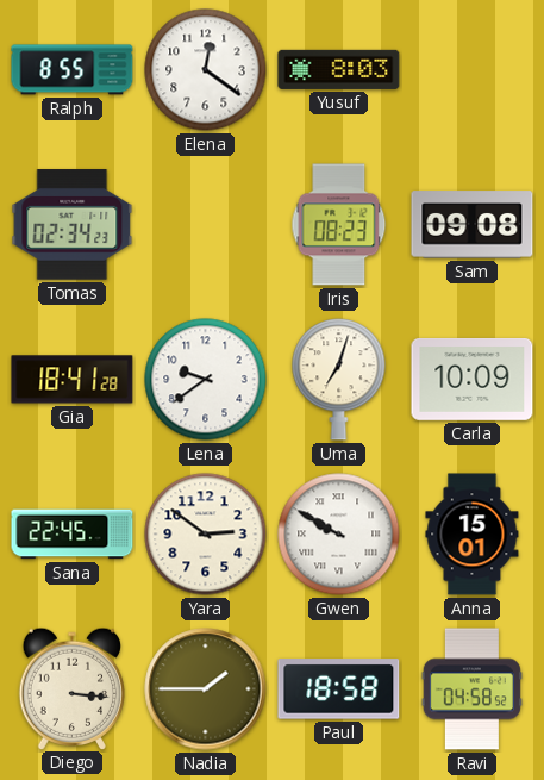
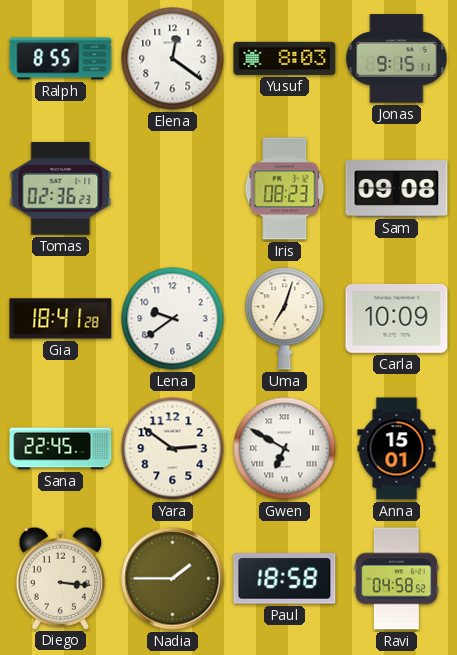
Jonas: none -> 9:15
Tomas: 02:34 -> 02:36
Gwen: 9:50 -> 6:50
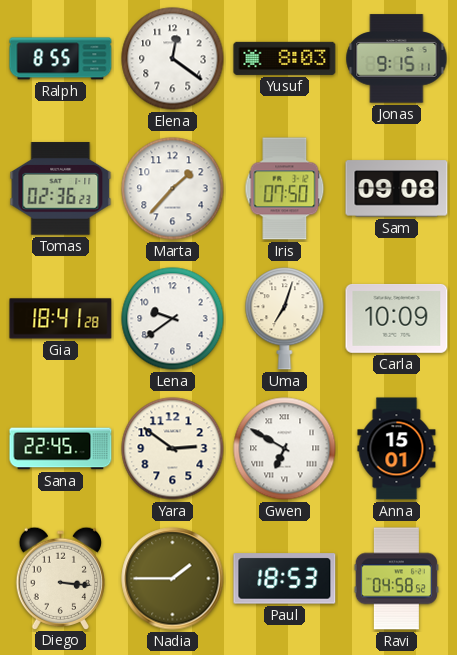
Marta: none -> 1:37
Iris: 08:23 -> 07:50
Paul: 18:58 -> 18:53
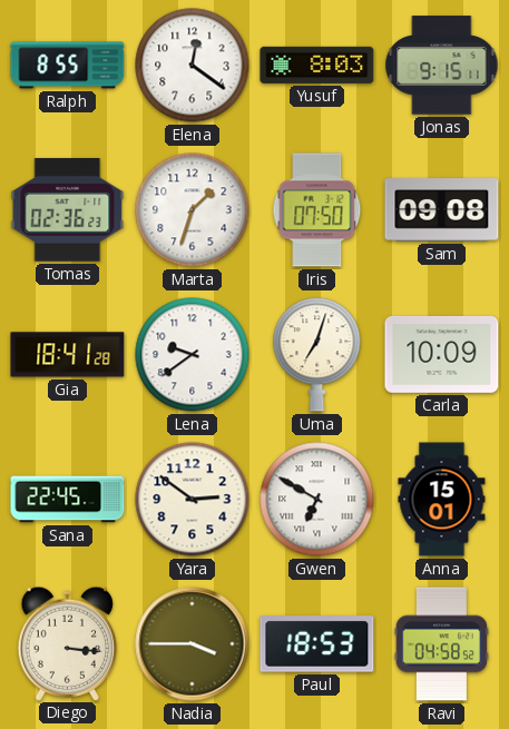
Marta: 1:37 -> 1:33
Nadia: 1:45 -> 3:45
